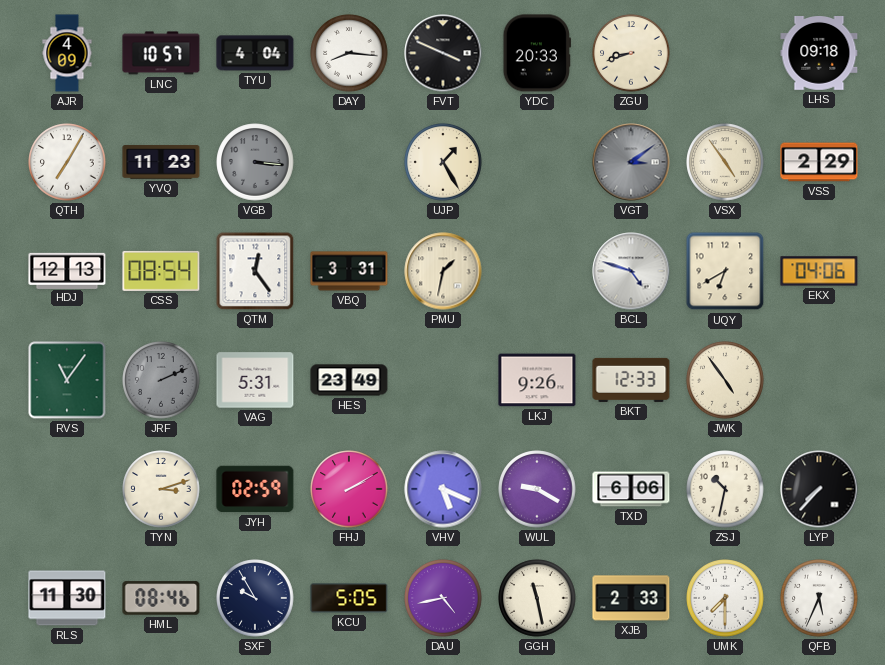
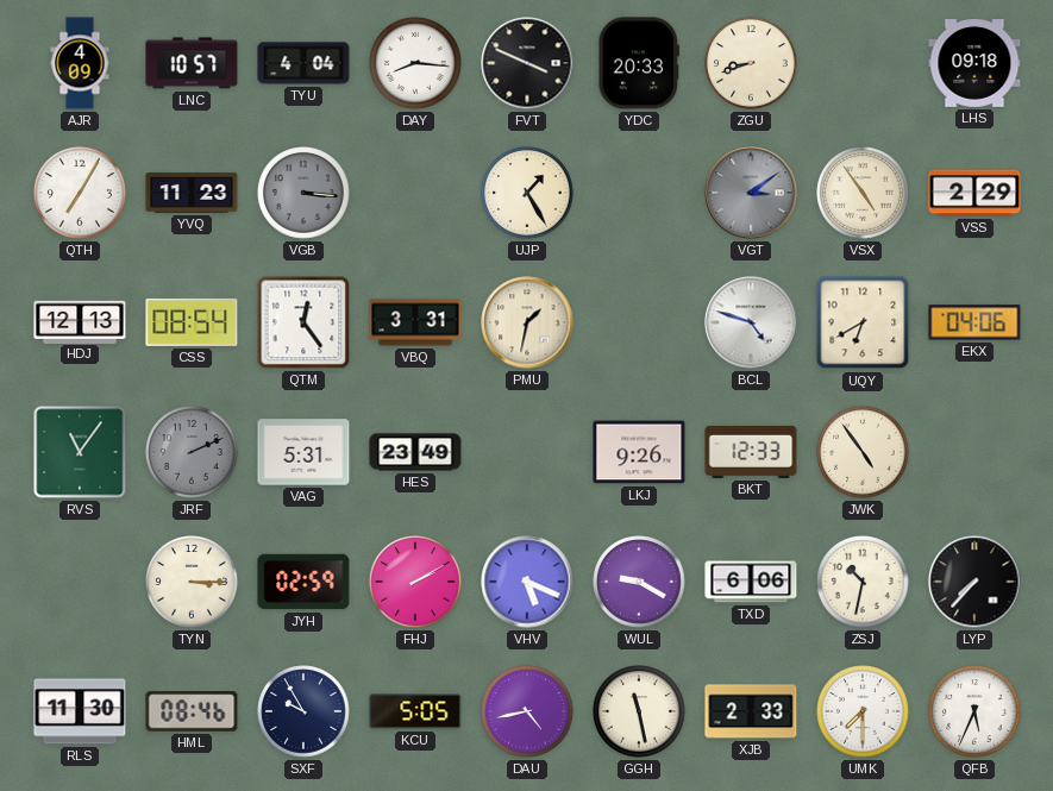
TYN: 3:12 -> 3:15
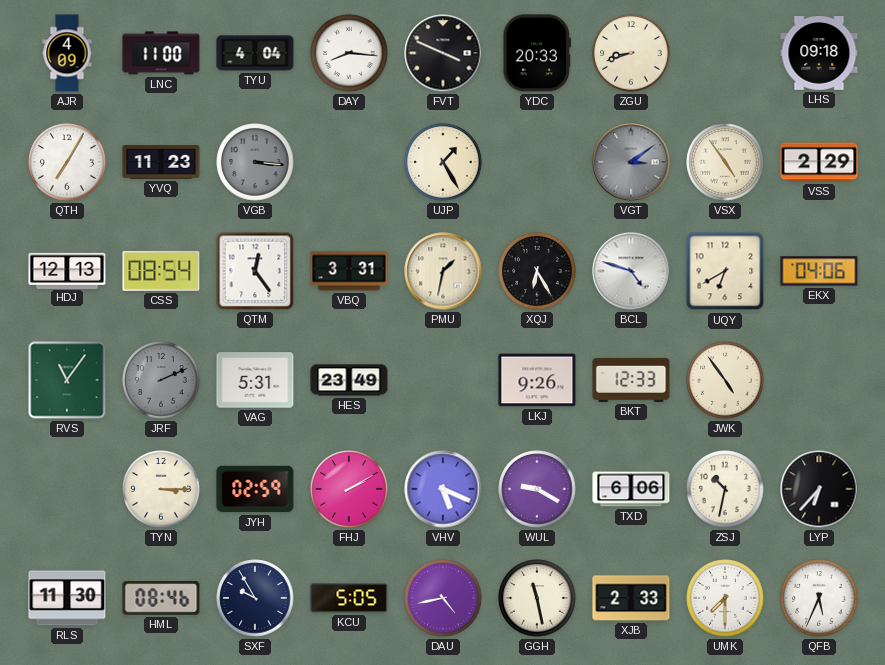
LNC: 10:57 -> 11:00
XQJ: none -> 6:25
LYP: 7:37 -> 6:37
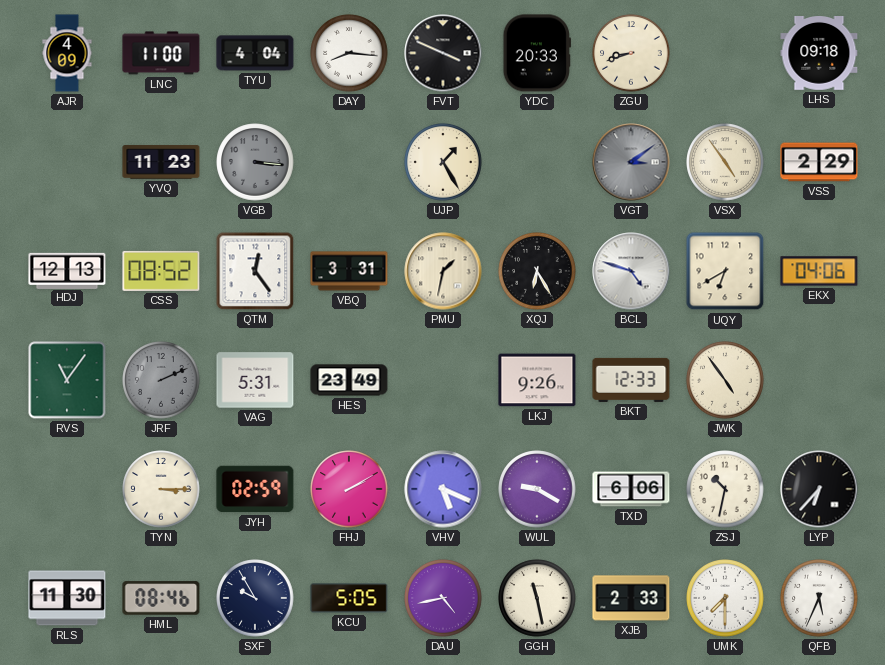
QTH: 7:05 -> none
CSS: 08:54 -> 08:52
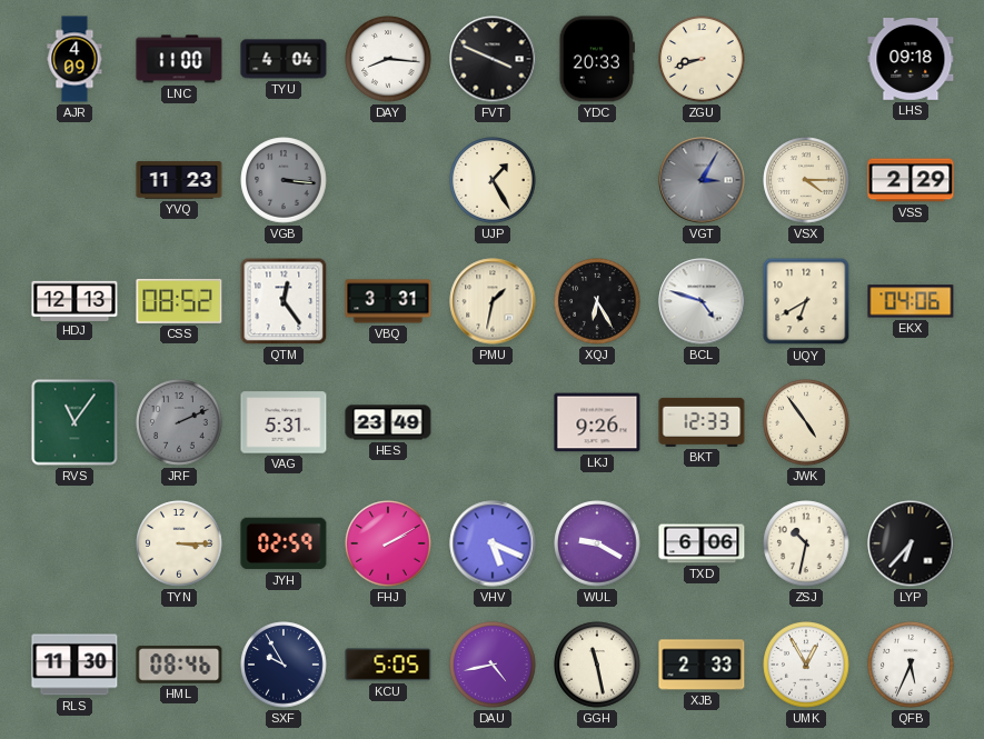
VGT: 3:09 -> 3:05
VSX: 4:54 -> 4:15
UMK: 7:30 -> 12:55
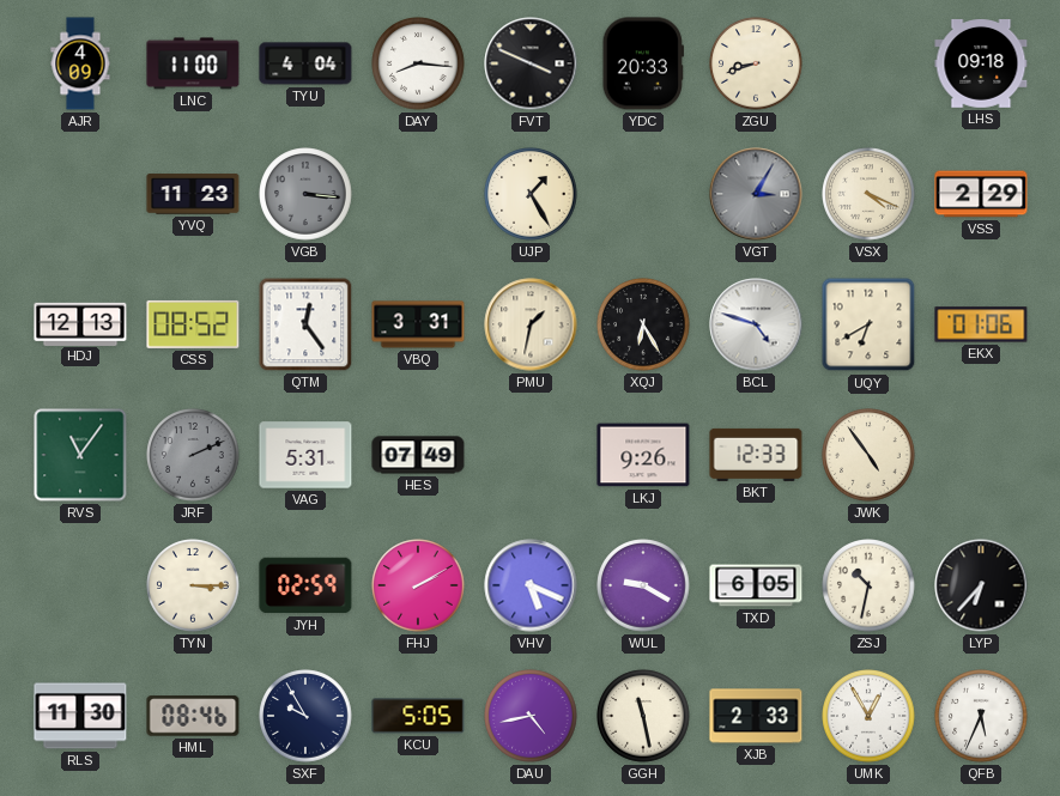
VSX: 4:15 -> 4:19
EKX: 04:06 -> 01:06
HES: 23:49 -> 07:49
TXD: 6:06 -> 6:05
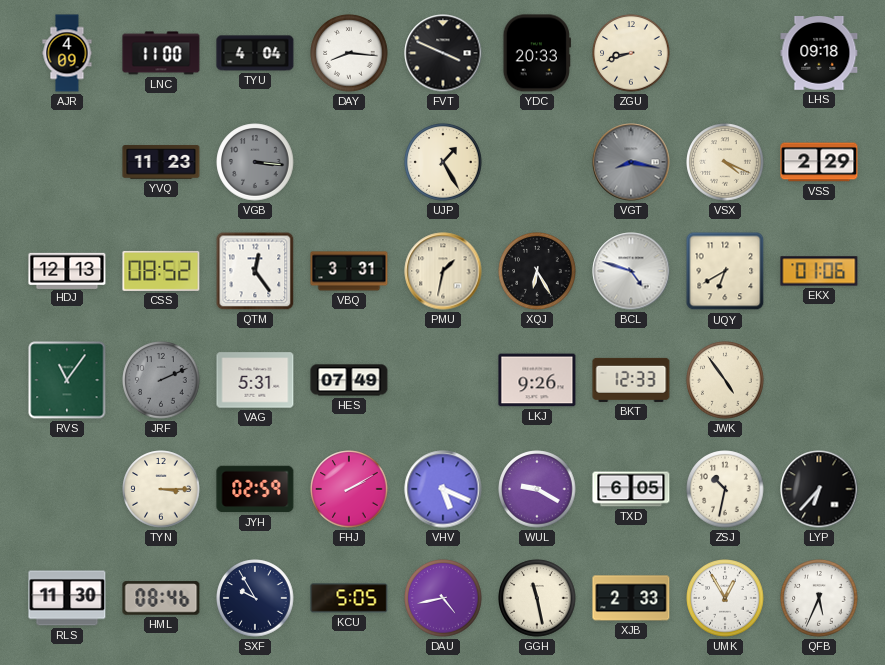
VGT: 3:05 -> 8:17
